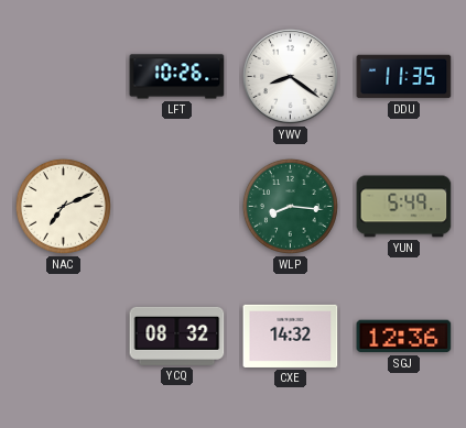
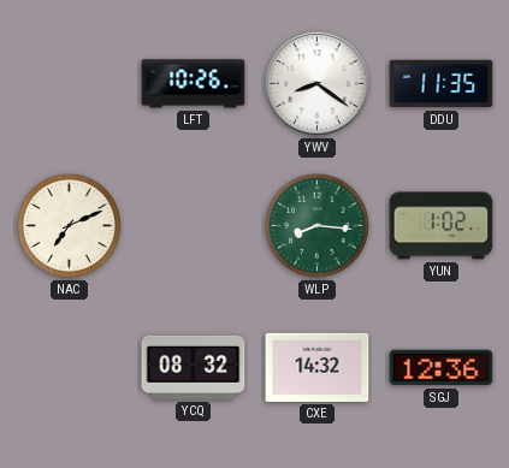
YUN: 5:49 -> 1:02
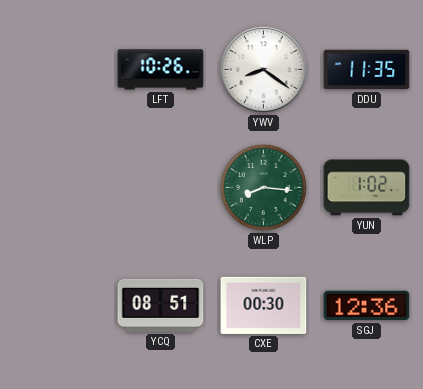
NAC: 7:11 -> none
YCQ: 08:32 -> 08:51
CXE: 14:32 -> 00:30
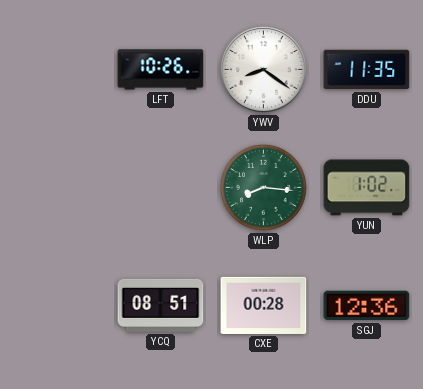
CXE: 00:30 -> 00:28
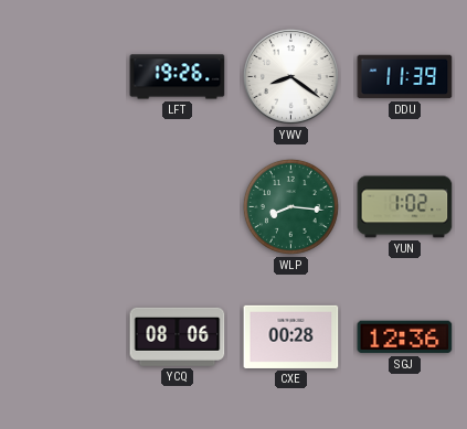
LFT: 10:26 -> 19:26
DDU: 11:35 -> 11:39
YCQ: 08:51 -> 08:06
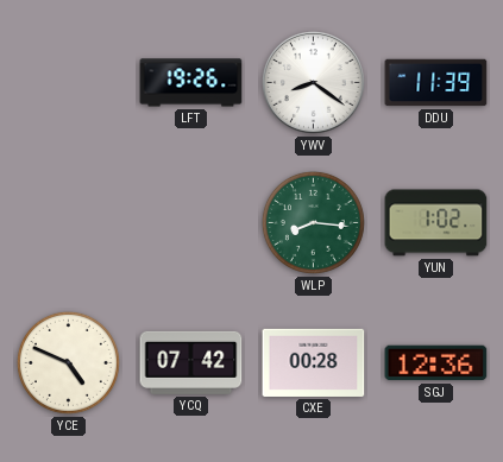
YCE: none -> 4:49
YCQ: 08:06 -> 07:42
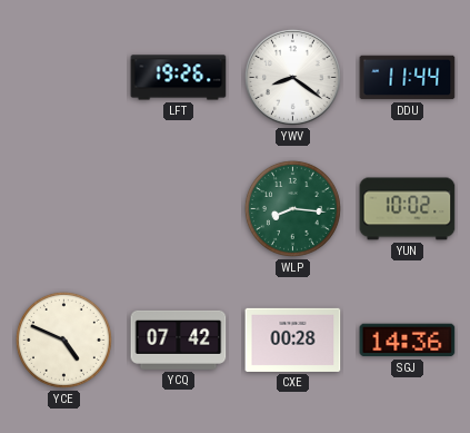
DDU: 11:39 -> 11:44
YUN: 1:02 -> 10:02
SGJ: 12:36 -> 14:36
